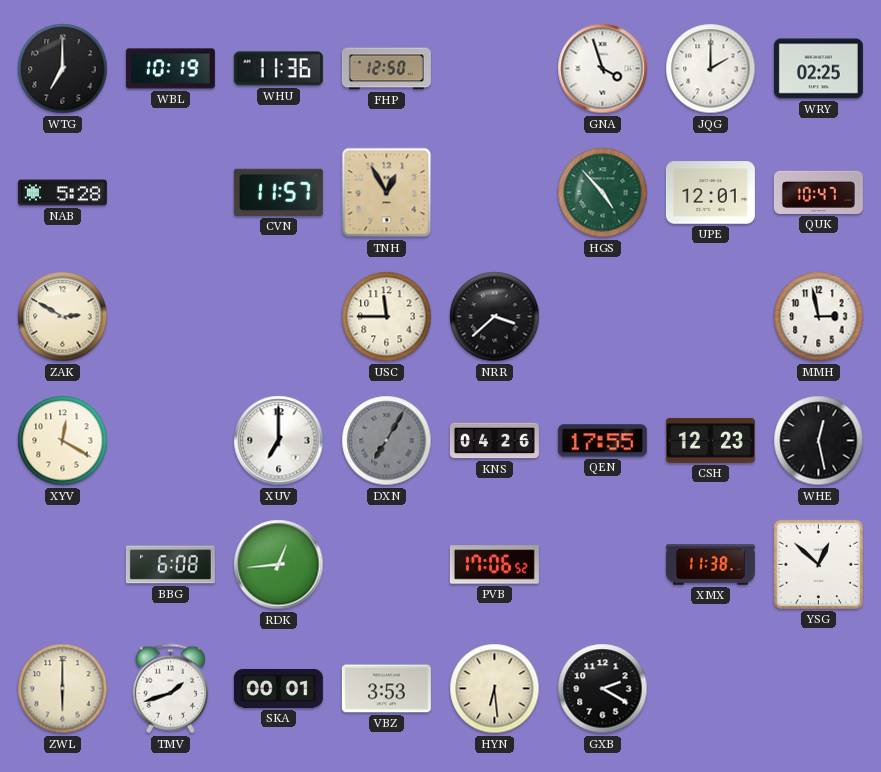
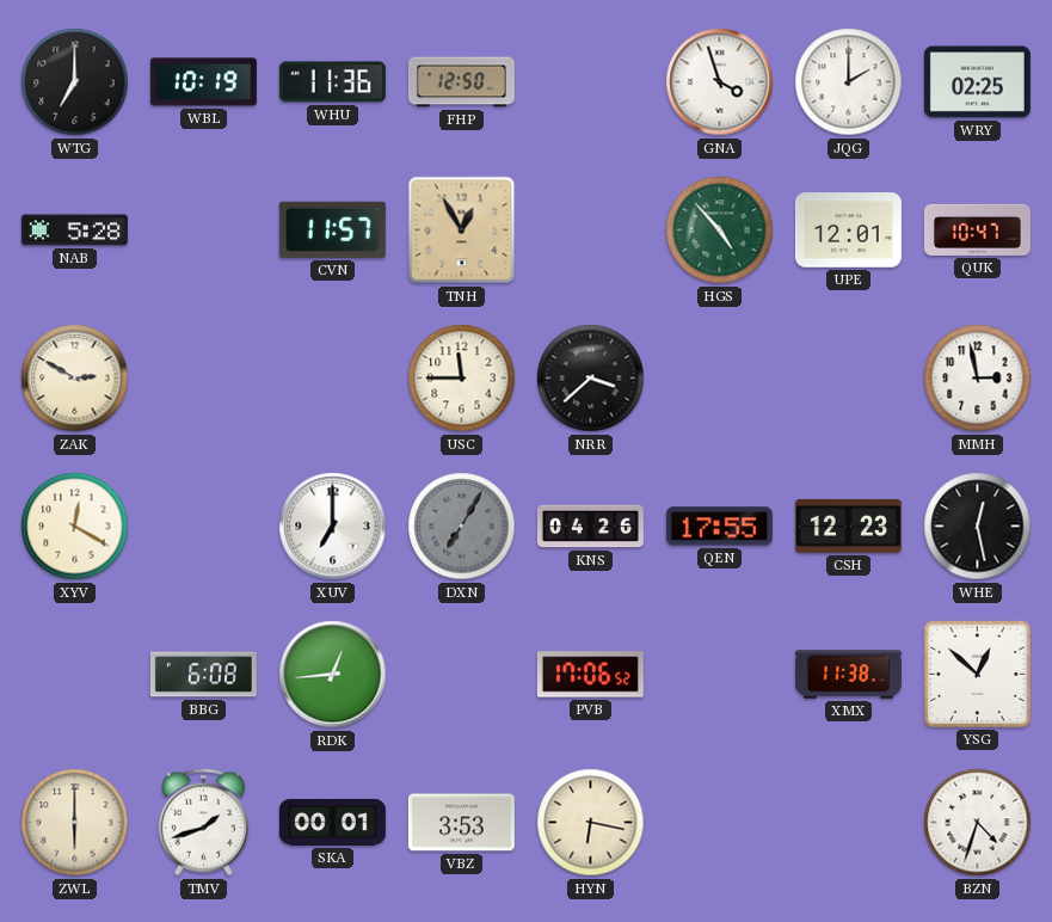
HYN: 6:29 -> 6:17
GXB: 2:20 -> none
BZN: none -> 4:33
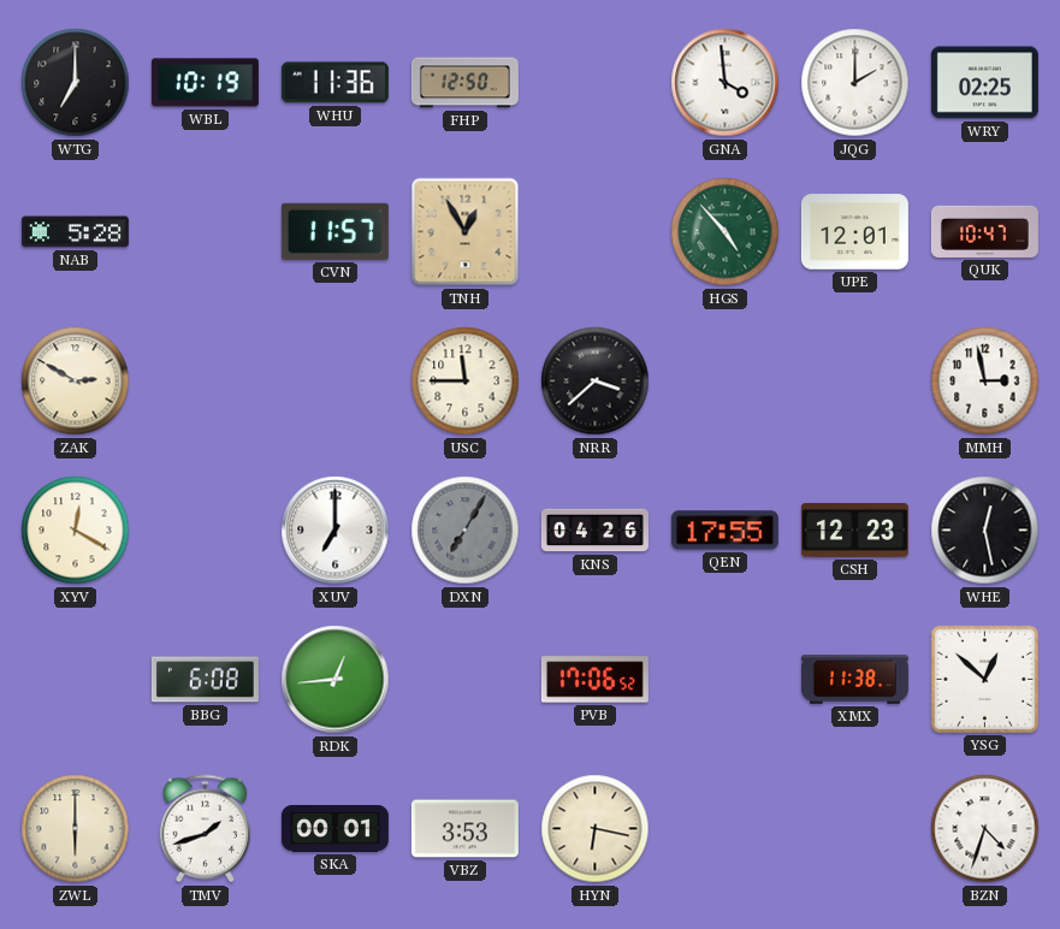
GNA: 3:57 -> 3:59
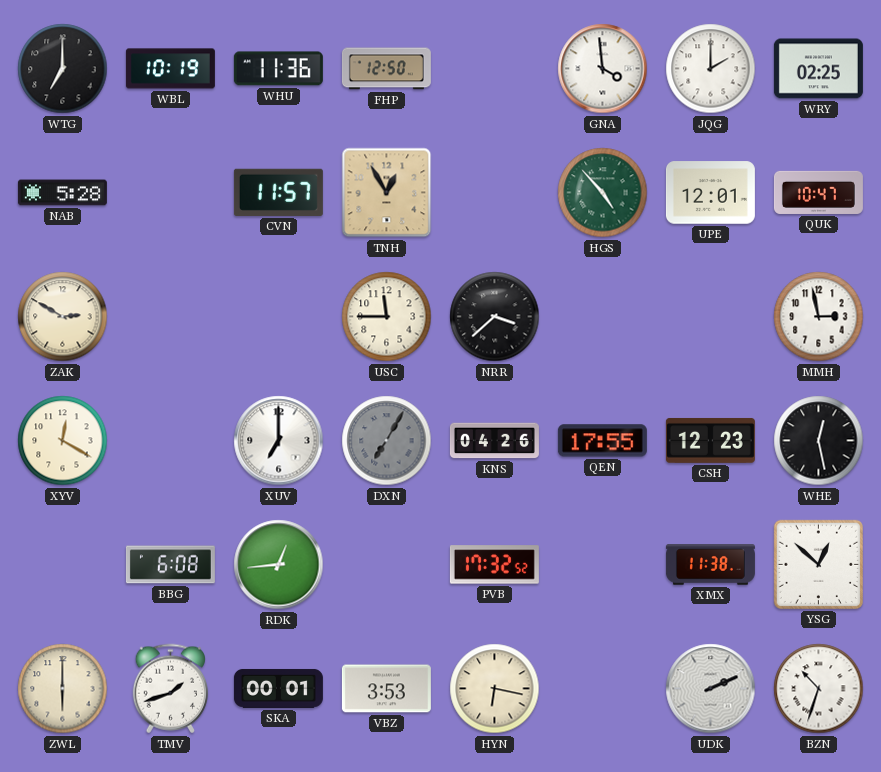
PVB: 17:06 -> 17:32
UDK: none -> 2:11
BZN: 4:33 -> 10:33
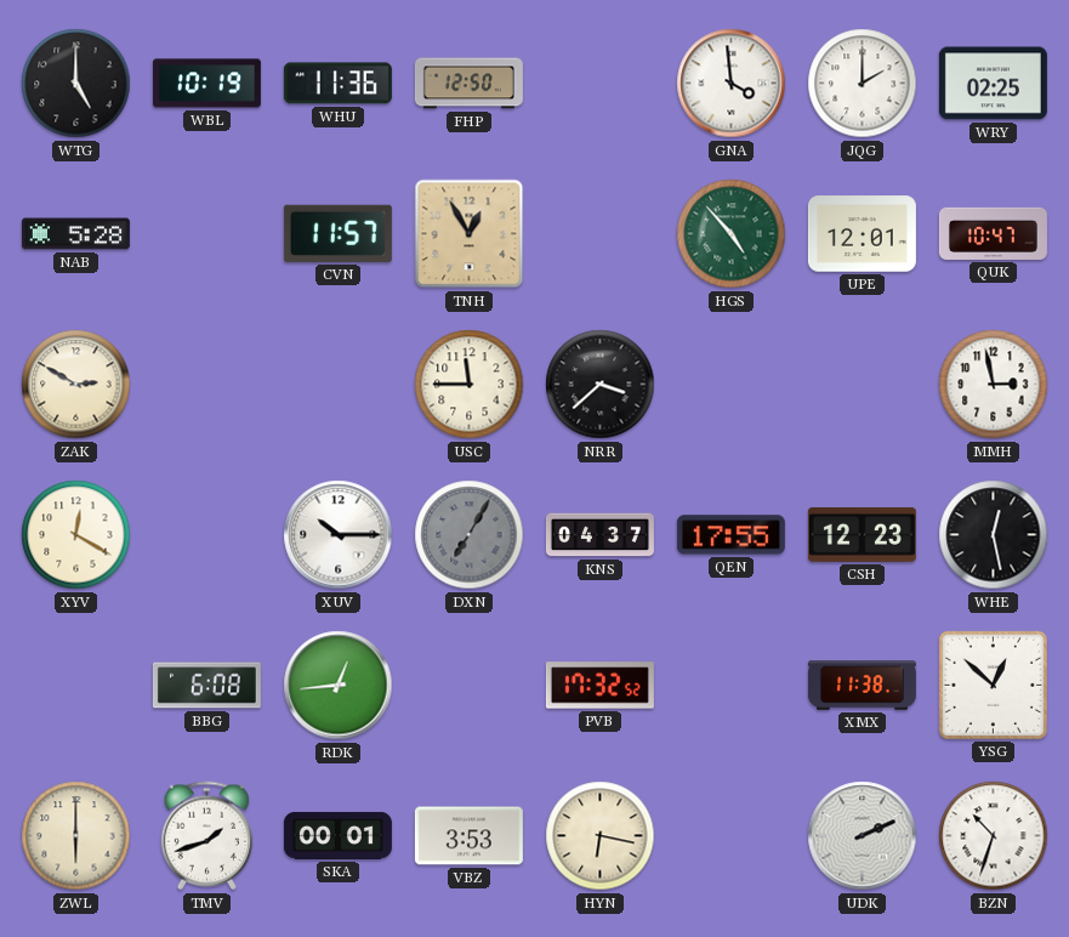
WTG: 7:00 -> 5:00
XUV: 7:00 -> 10:15
KNS: 04:26 -> 04:37
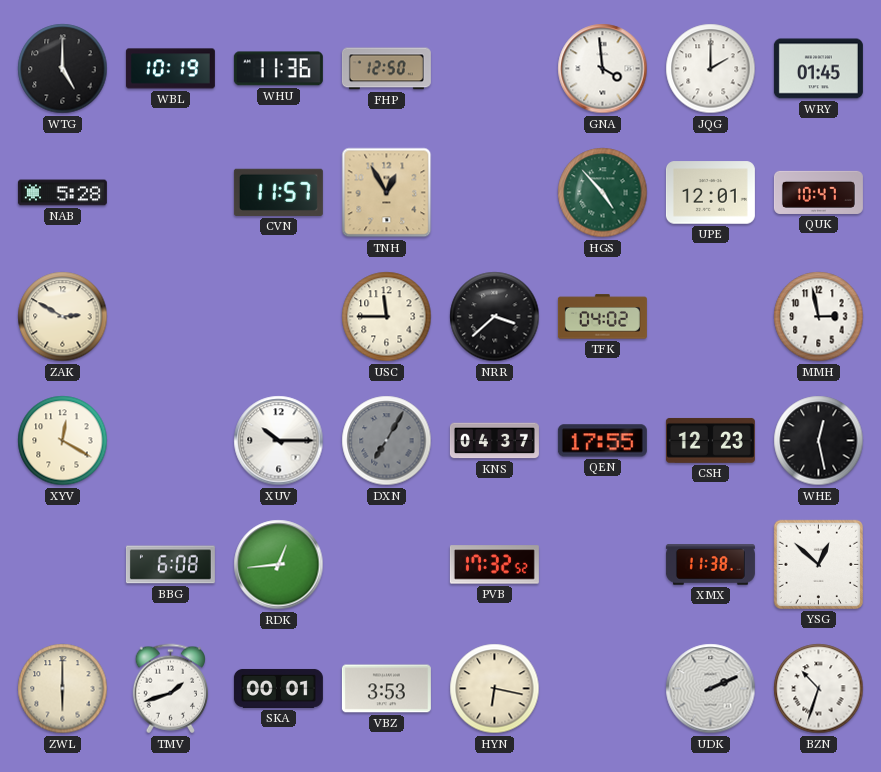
WRY: 02:25 -> 01:45
TFK: none -> 04:02
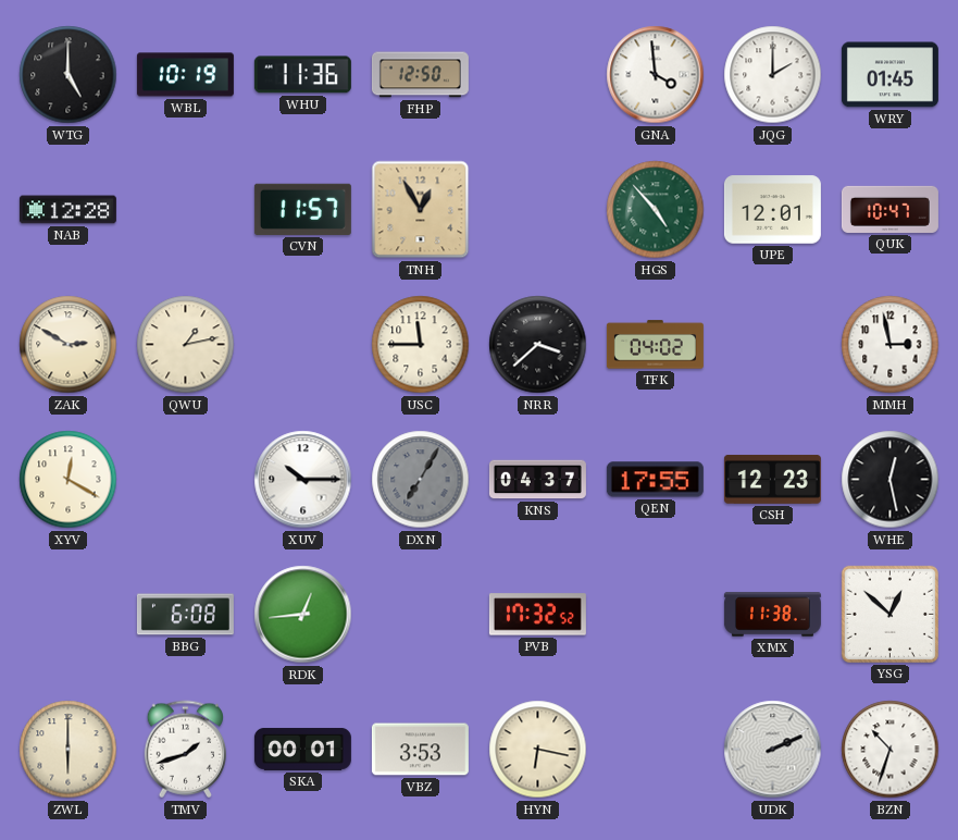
NAB: 5:28 -> 12:28
QWU: none -> 1:13
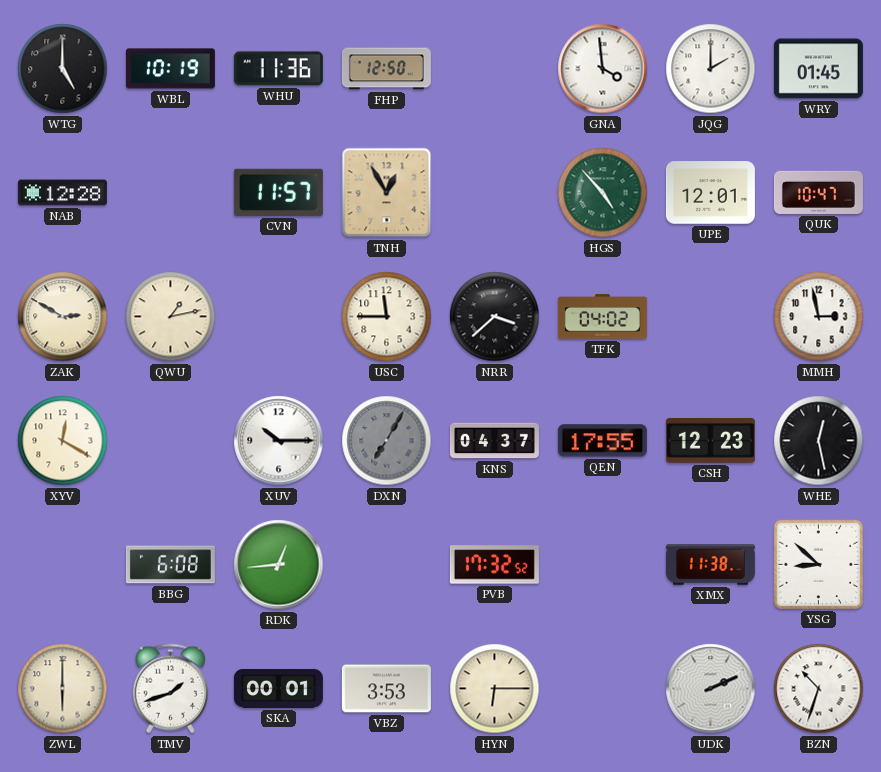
YSG: 12:52 -> 8:52
HYN: 6:17 -> 6:15
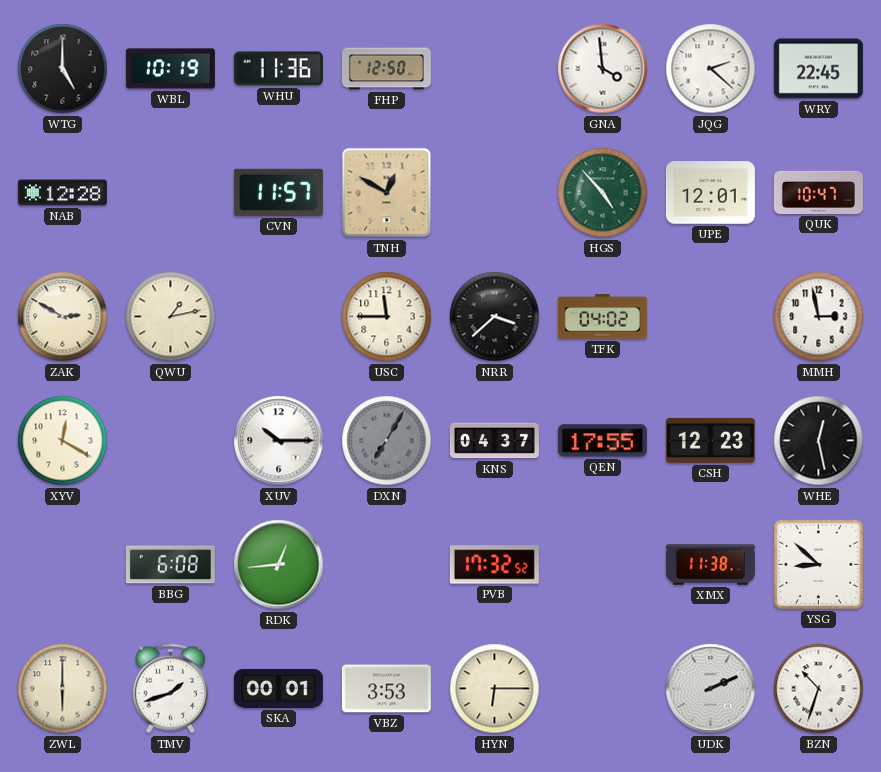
JQG: 2:00 -> 2:22
WRY: 01:45 -> 22:45
TNH: 12:55 -> 12:50
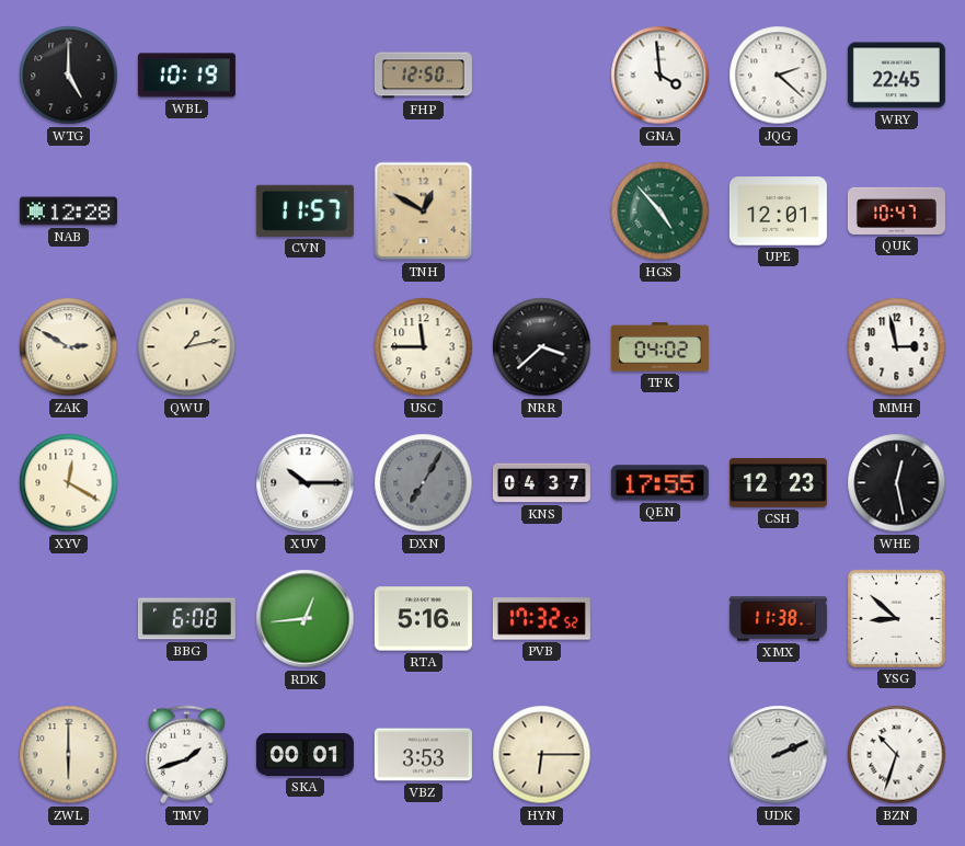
WHU: 11:36 -> none
RTA: none -> 5:16
